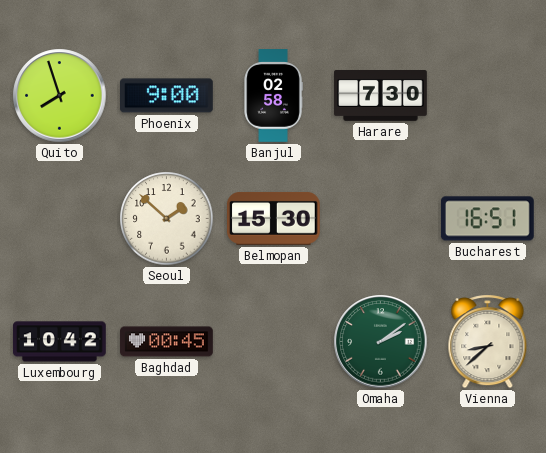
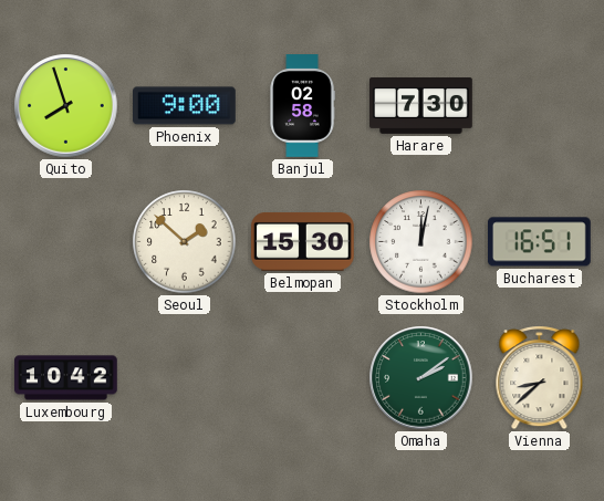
Stockholm: none -> 12:02
Baghdad: 00:45 -> none
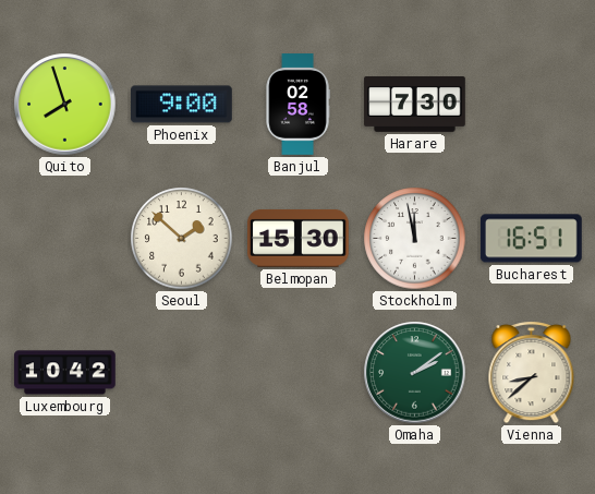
Stockholm: 12:02 -> 11:58
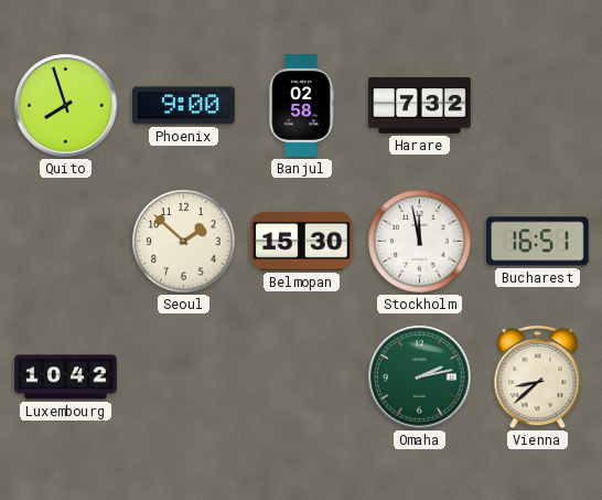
Harare: 7:30 -> 7:32
Omaha: 2:09 -> 2:13
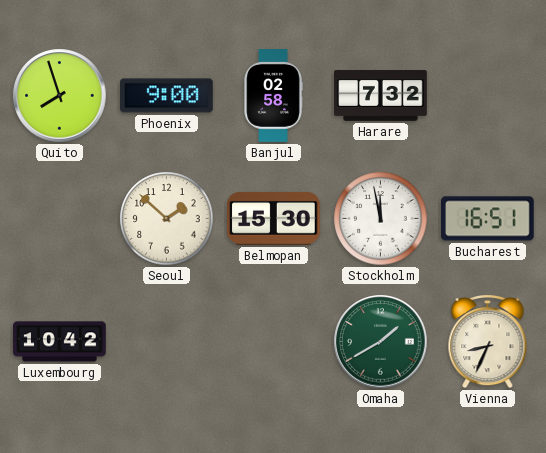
Omaha: 2:13 -> 1:40
Vienna: 8:38 -> 8:34
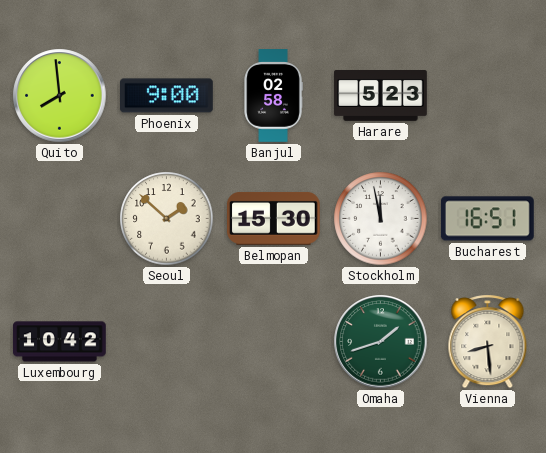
Quito: 7:57 -> 7:59
Harare: 7:32 -> 5:23
Omaha: 1:40 -> 1:42
Vienna: 8:34 -> 8:29
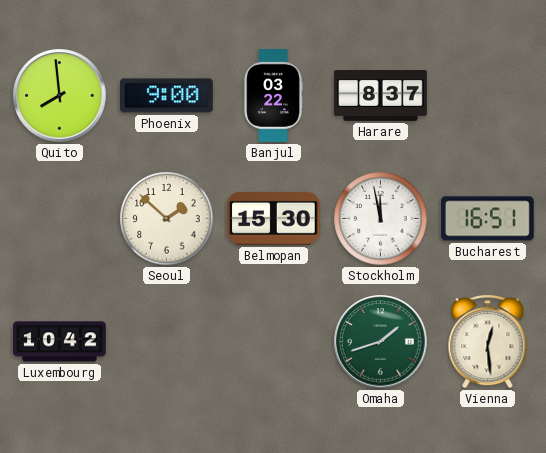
Banjul: 02:58 -> 03:22
Harare: 5:23 -> 8:37
Vienna: 8:29 -> 12:29
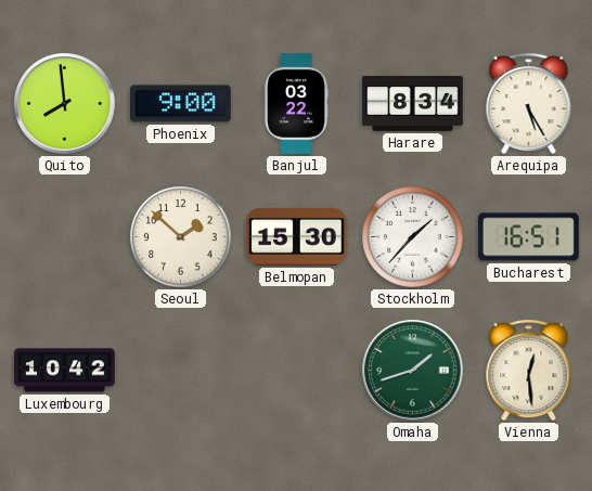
Harare: 8:37 -> 8:34
Arequipa: none -> 5:25
Stockholm: 11:58 -> 1:37
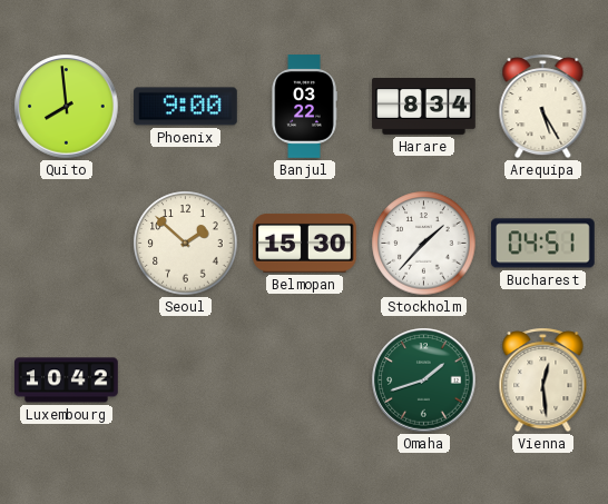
Bucharest: 16:51 -> 04:51
